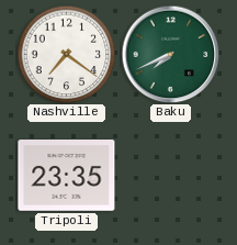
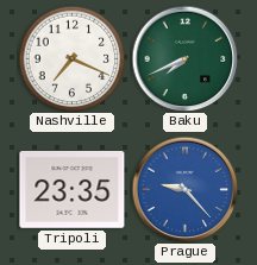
Nashville: 7:21 -> 7:19
Prague: none -> 9:23
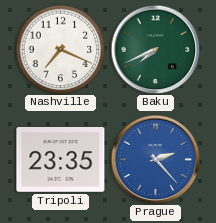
Prague: 9:23 -> 2:23
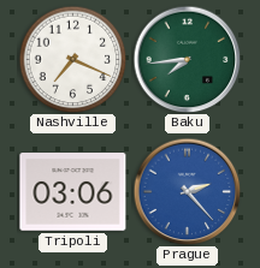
Baku: 7:41 -> 7:44
Tripoli: 23:35 -> 03:06
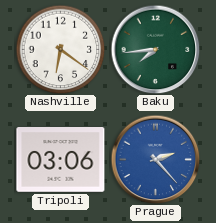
Nashville: 7:19 -> 6:21
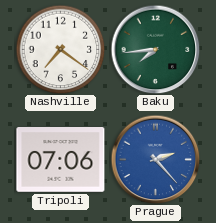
Nashville: 6:21 -> 7:21
Tripoli: 03:06 -> 07:06
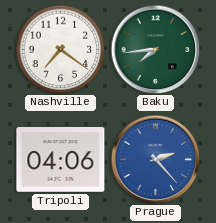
Tripoli: 07:06 -> 04:06
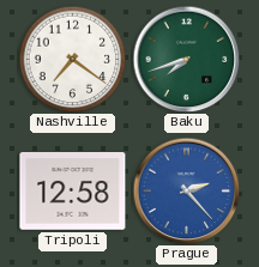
Baku: 7:44 -> 7:42
Tripoli: 04:06 -> 12:58
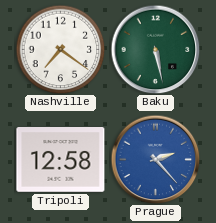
Baku: 7:42 -> 5:28
